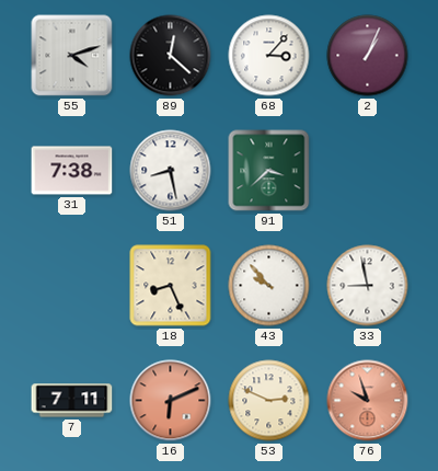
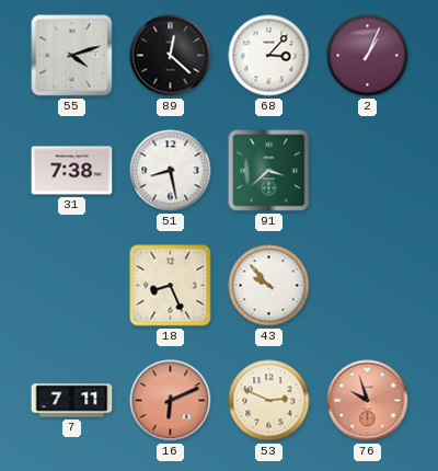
33: 8:58 -> none
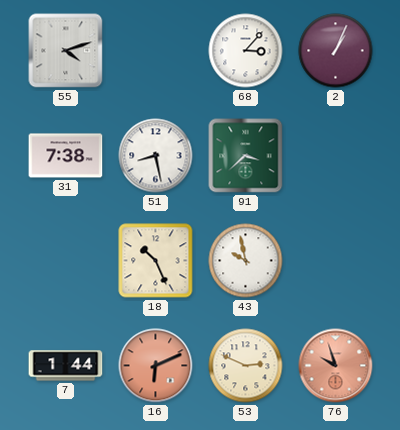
89: 12:22 -> none
18: 8:26 -> 10:26
43: 9:53 -> 9:58
7: 7:11 -> 1:44
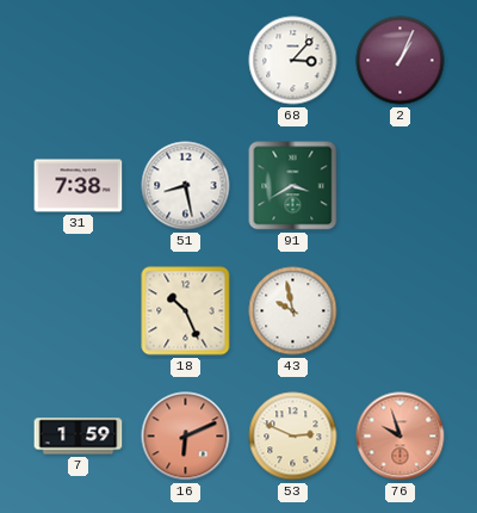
55: 4:12 -> none
91: 3:38 -> 3:40
7: 1:44 -> 1:59
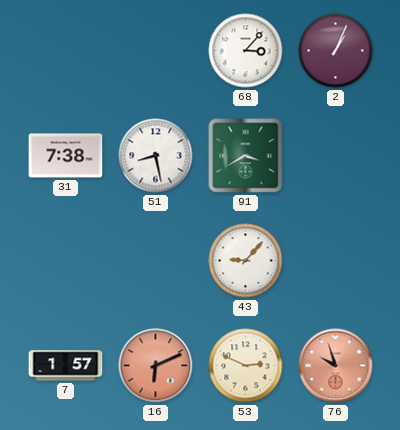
18: 10:26 -> none
43: 9:58 -> 9:07
7: 1:59 -> 1:57
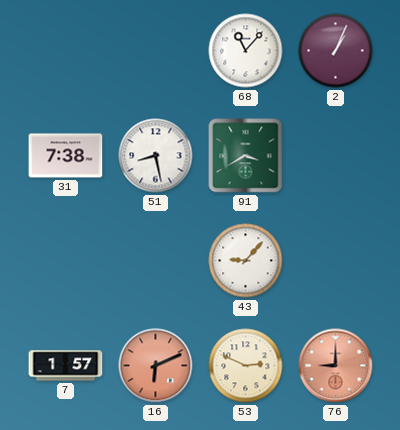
68: 3:07 -> 11:07
76: 9:57 -> 9:00
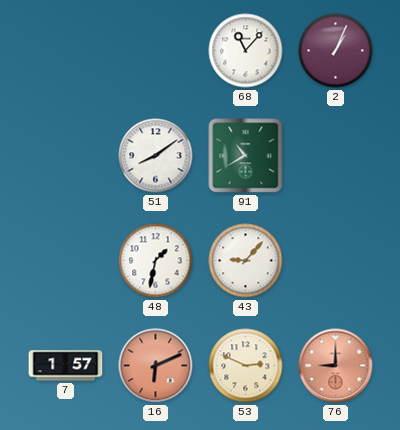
31: 7:38 -> none
51: 8:28 -> 8:09
91: 3:40 -> 10:40
48: none -> 1:32
